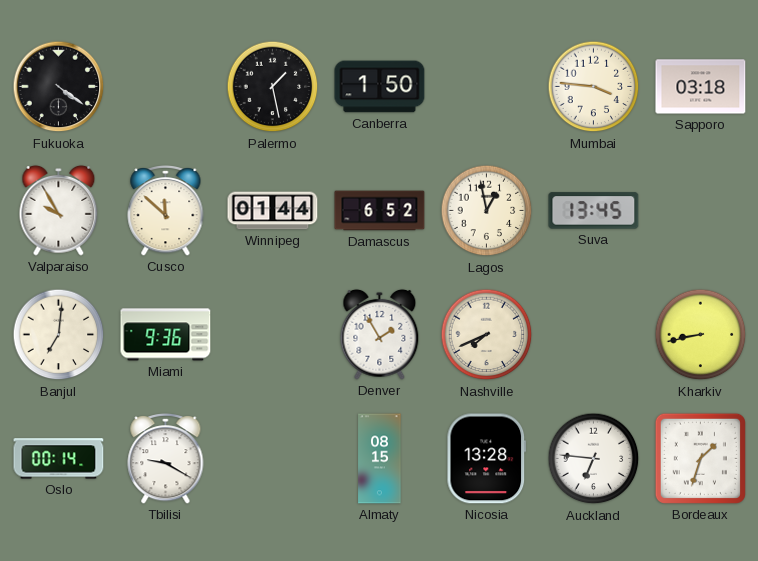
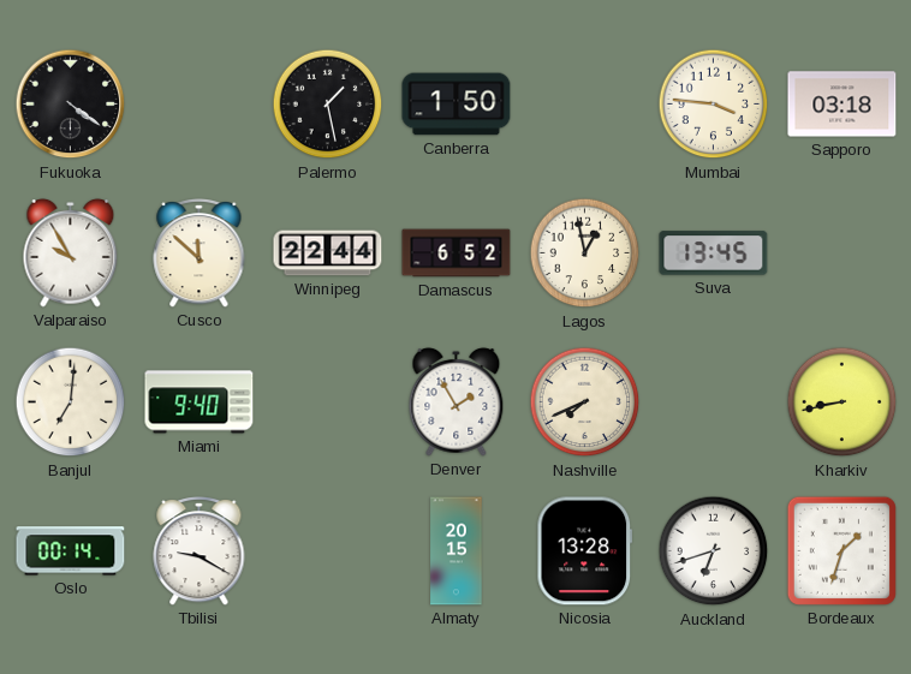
Winnipeg: 01:44 -> 22:44
Miami: 9:36 -> 9:40
Almaty: 08:15 -> 20:15
Auckland: 6:46 -> 6:42
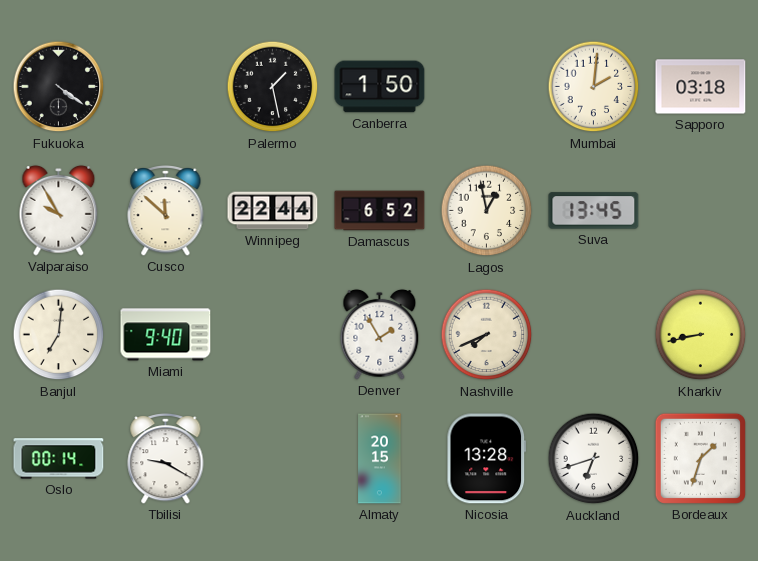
Mumbai: 3:46 -> 2:01
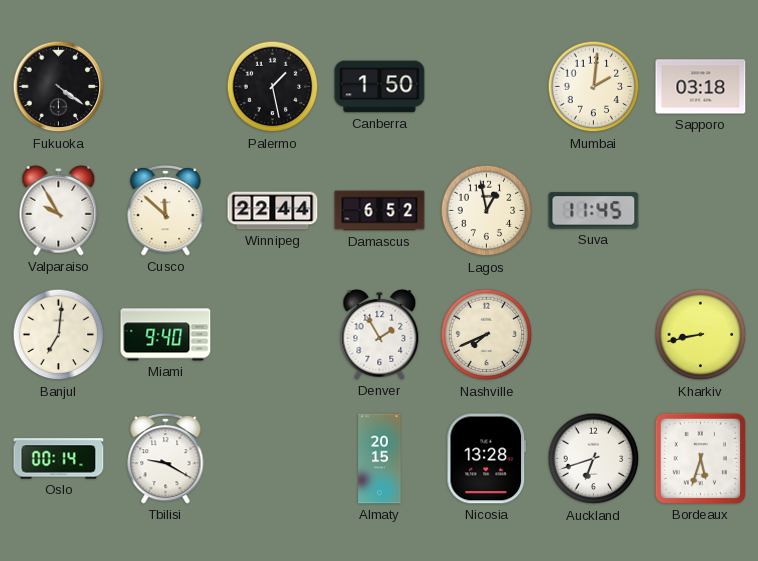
Suva: 13:45 -> 11:45
Bordeaux: 1:33 -> 5:33
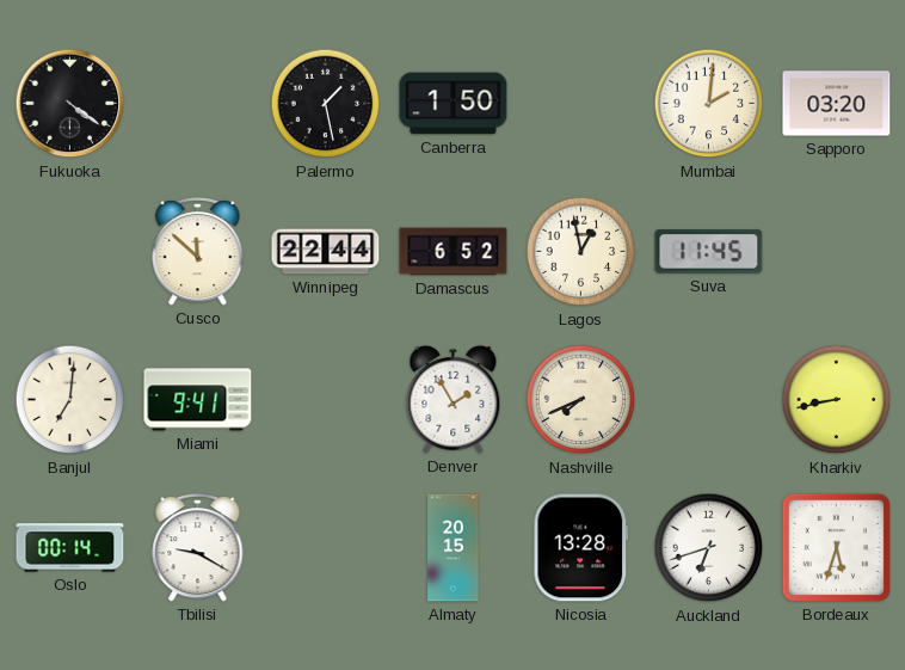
Sapporo: 03:18 -> 03:20
Valparaiso: 9:55 -> none
Miami: 9:40 -> 9:41
